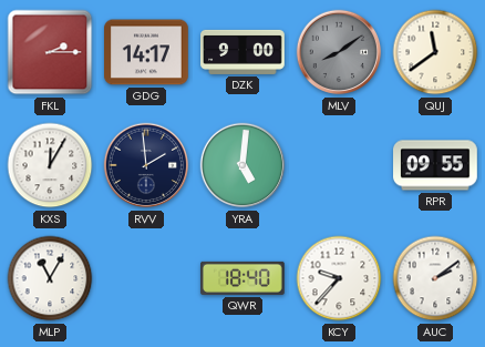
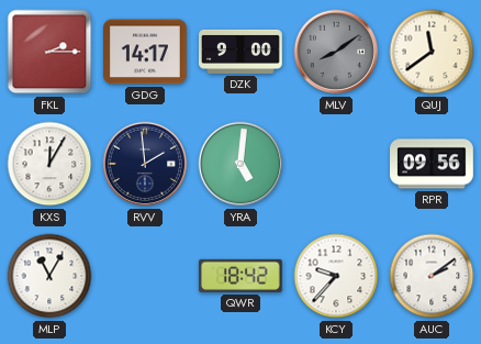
RPR: 09:55 -> 09:56
QWR: 18:40 -> 18:42
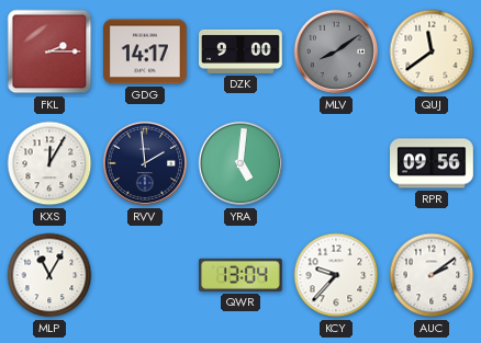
QWR: 18:42 -> 13:04
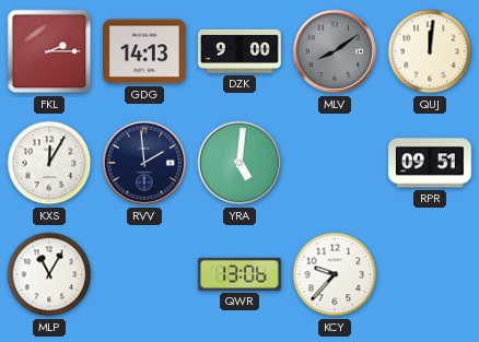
GDG: 14:17 -> 14:13
QUJ: 11:39 -> 12:01
RPR: 09:56 -> 09:51
QWR: 13:04 -> 13:06
AUC: 2:09 -> none
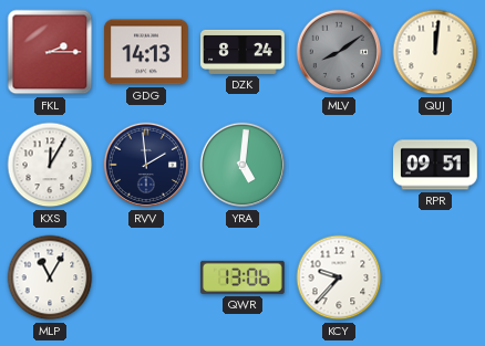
DZK: 9:00 -> 8:24
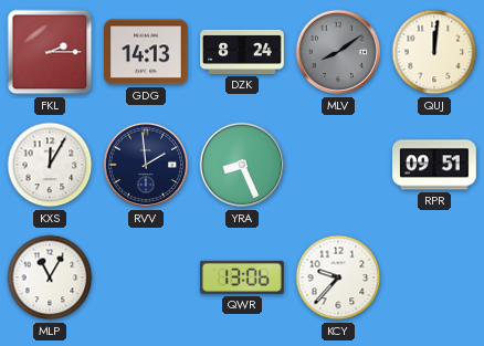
YRA: 5:01 -> 8:26
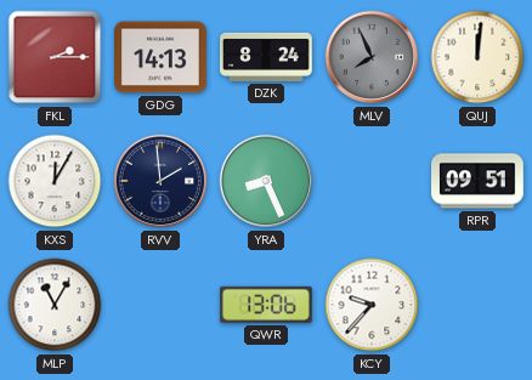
MLV: 8:09 -> 7:56
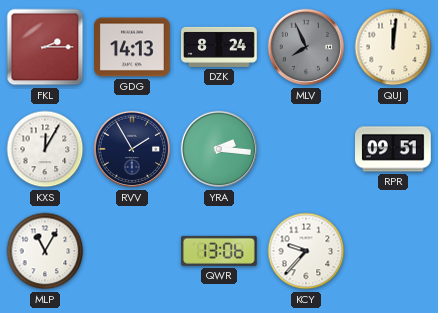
RVV: 1:59 -> 1:55
YRA: 8:26 -> 2:16
